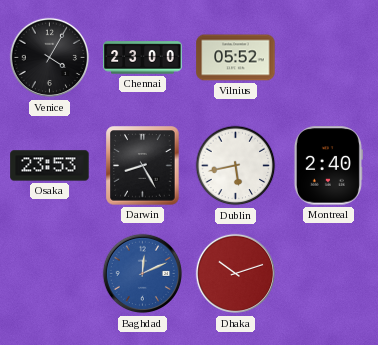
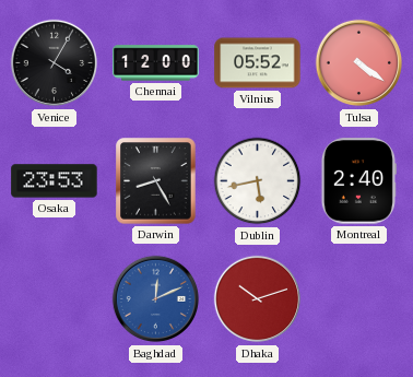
Chennai: 23:00 -> 12:00
Tulsa: none -> 4:21
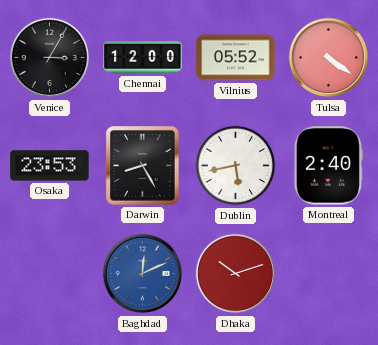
Venice: 4:05 -> 3:05
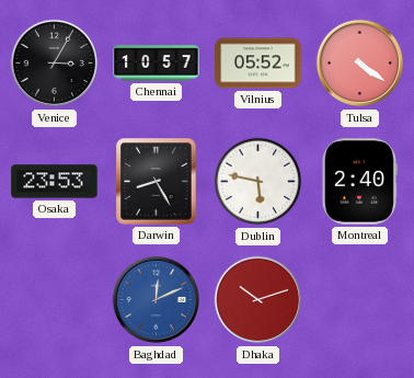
Chennai: 12:00 -> 10:57
Dublin: 5:43 -> 5:47
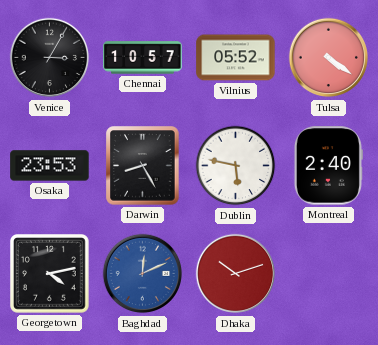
Georgetown: none -> 4:13
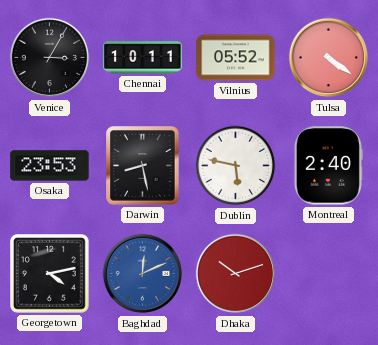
Chennai: 10:57 -> 10:11
Darwin: 8:25 -> 8:28
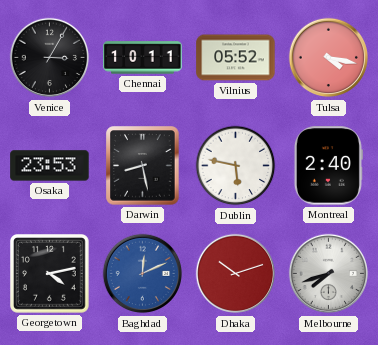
Tulsa: 4:21 -> 4:17
Melbourne: none -> 7:42
